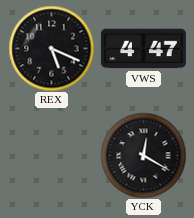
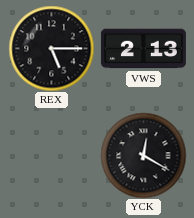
REX: 5:19 -> 5:15
VWS: 4:47 -> 2:13
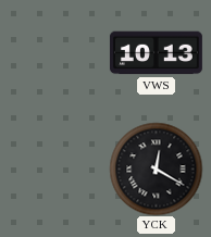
REX: 5:15 -> none
VWS: 2:13 -> 10:13
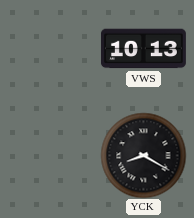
YCK: 12:20 -> 8:20
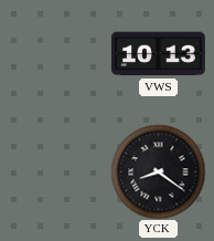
YCK: 8:20 -> 8:21
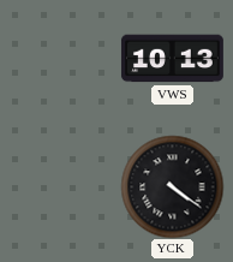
YCK: 8:21 -> 4:21
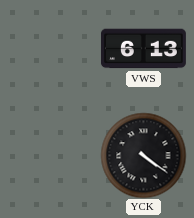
VWS: 10:13 -> 6:13
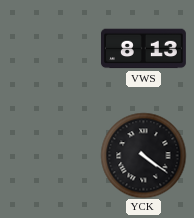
VWS: 6:13 -> 8:13
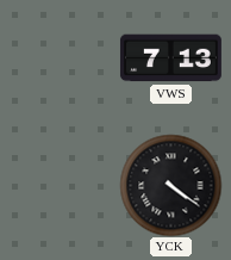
VWS: 8:13 -> 7:13
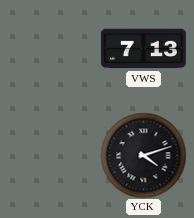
YCK: 4:21 -> 4:12
